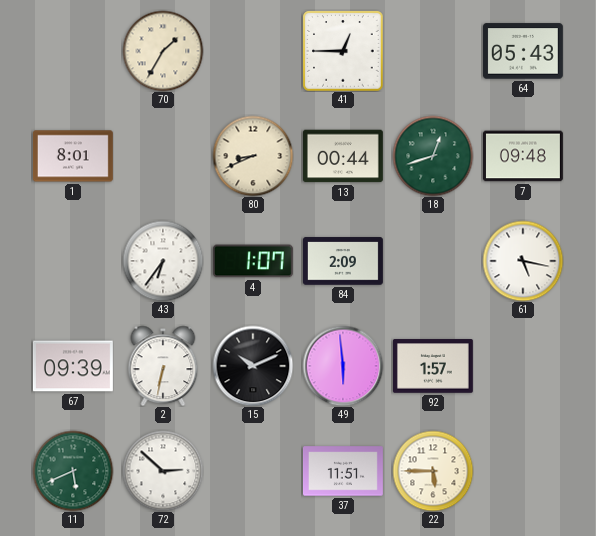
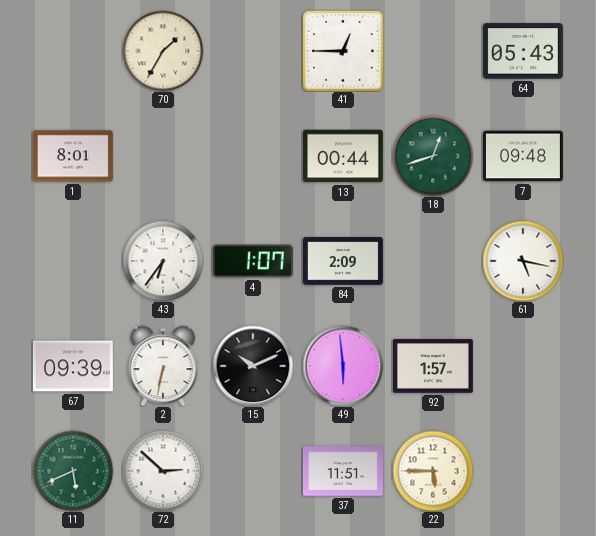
80: 8:41 -> none
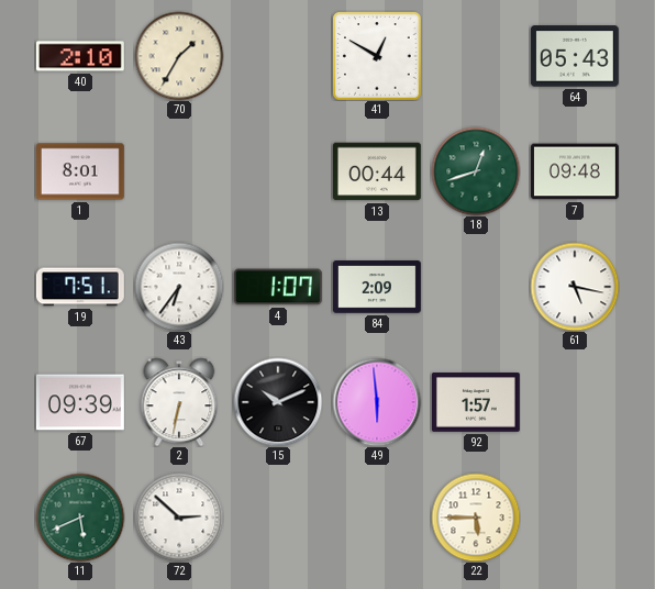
40: none -> 2:10
41: 12:45 -> 12:50
19: none -> 7:51
37: 11:51 -> none
